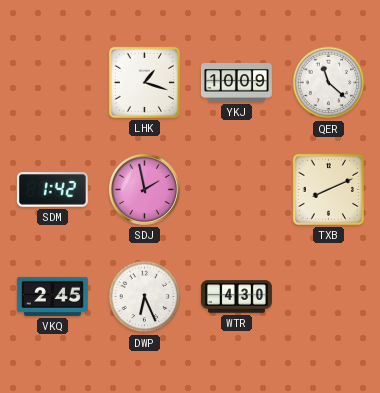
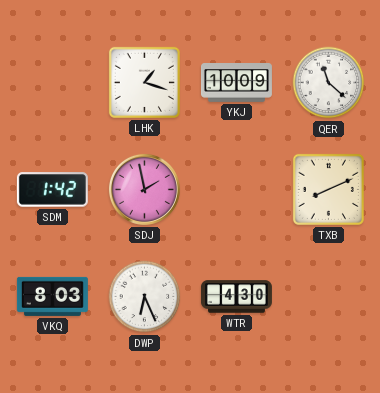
VKQ: 2:45 -> 8:03
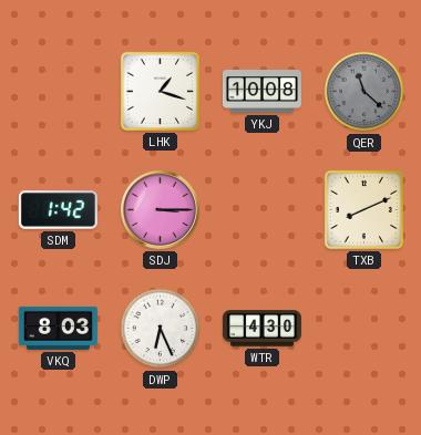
YKJ: 10:09 -> 10:08
QER dial: white -> grey
SDJ: 1:58 -> 3:15
